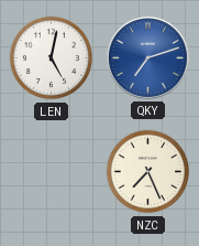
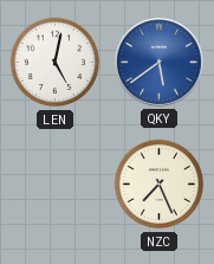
QKY: 7:12 -> 5:39
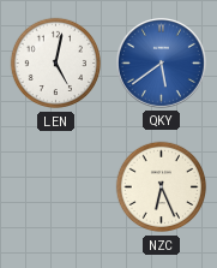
NZC: 7:26 -> 6:26
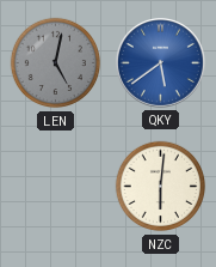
LEN dial: white -> grey
NZC: 6:26 -> 6:01
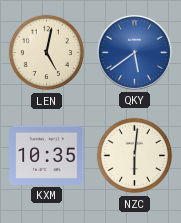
LEN dial: grey -> cream
KXM: none -> 10:35
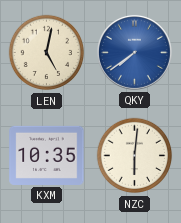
QKY: 5:39 -> 7:39
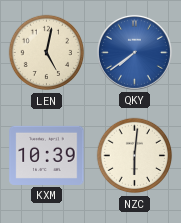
KXM: 10:35 -> 10:39
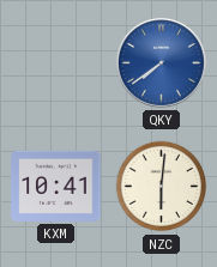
LEN: 5:02 -> none
KXM: 10:39 -> 10:41
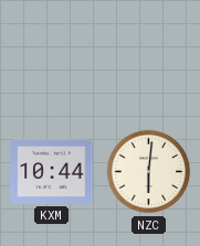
QKY: 7:39 -> none
KXM: 10:41 -> 10:44
